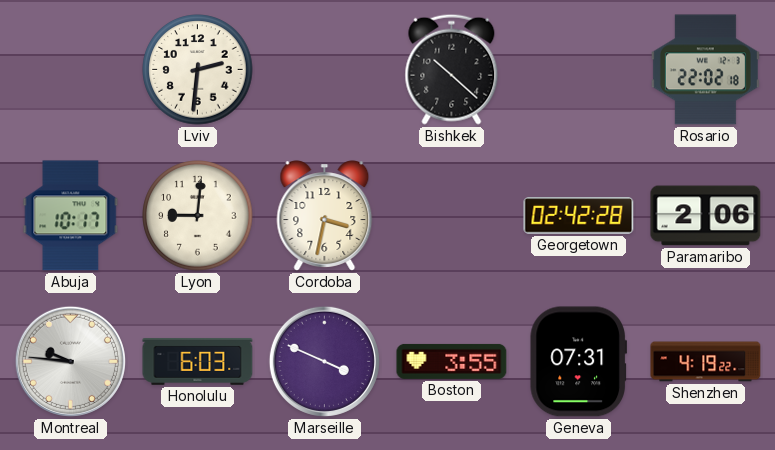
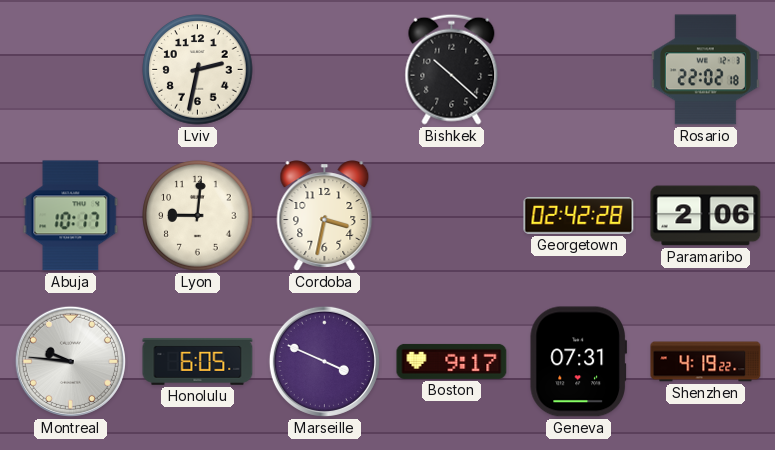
Lviv: 2:31 -> 2:32
Honolulu: 6:03 -> 6:05
Boston: 3:55 -> 9:17
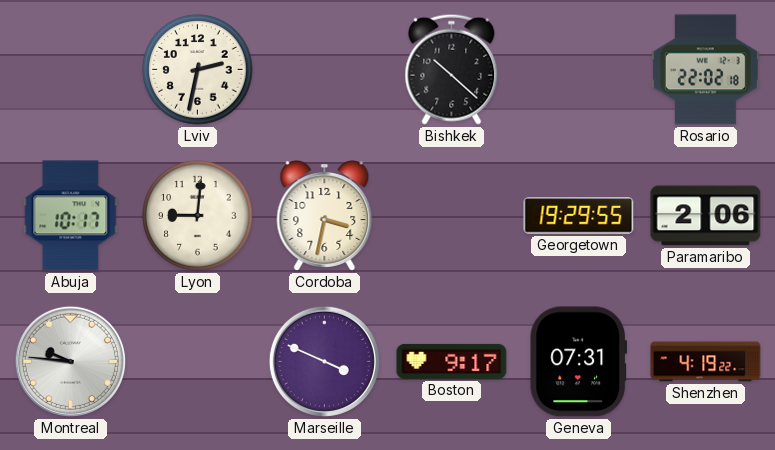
Georgetown: 02:42 -> 19:29
Honolulu: 6:05 -> none
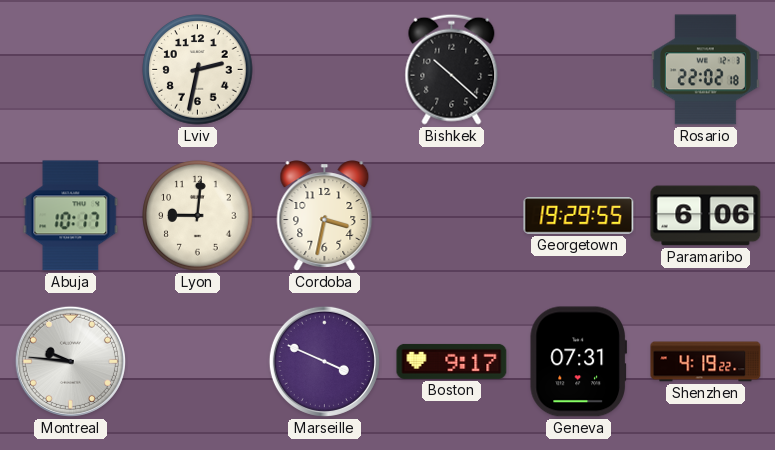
Paramaribo: 2:06 -> 6:06
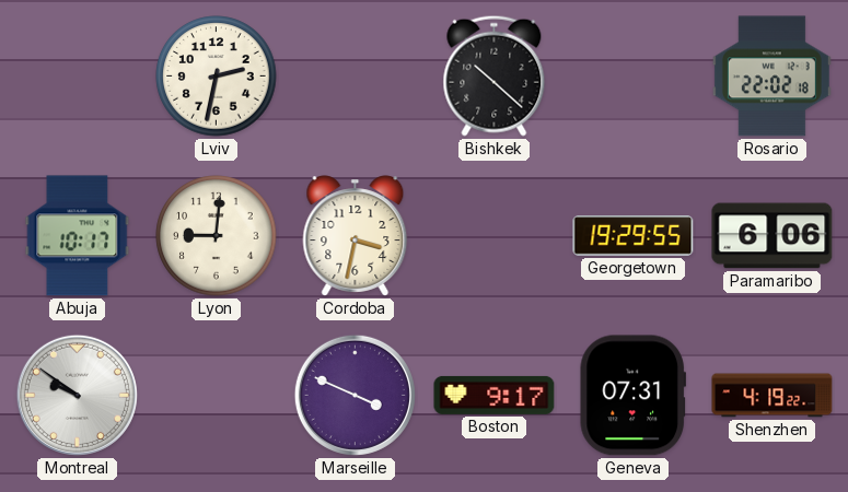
Montreal: 9:46 -> 9:51
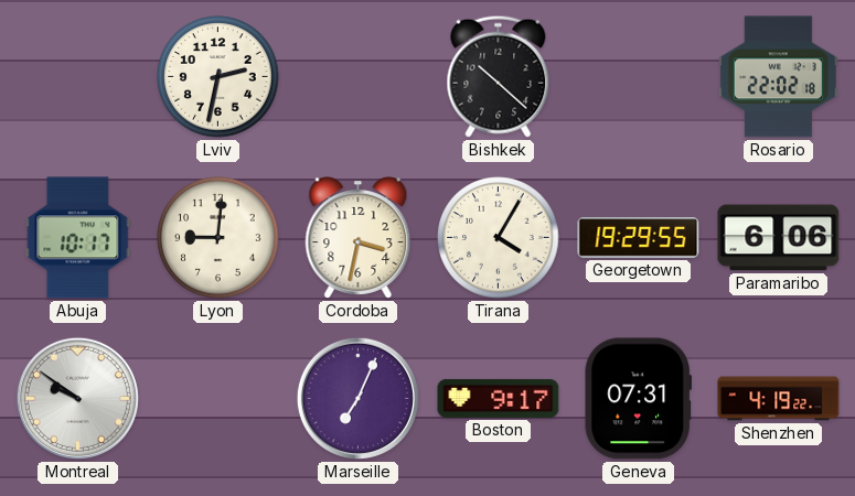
Tirana: none -> 4:05
Marseille: 3:49 -> 7:04
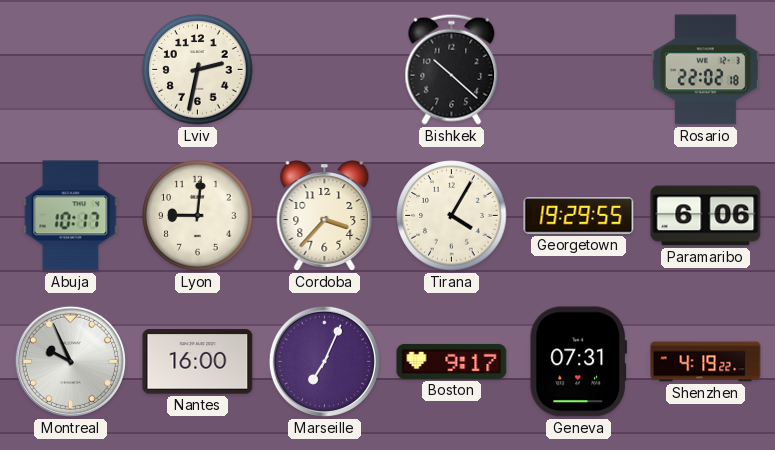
Cordoba: 3:32 -> 3:37
Montreal: 9:51 -> 9:56
Nantes: none -> 16:00
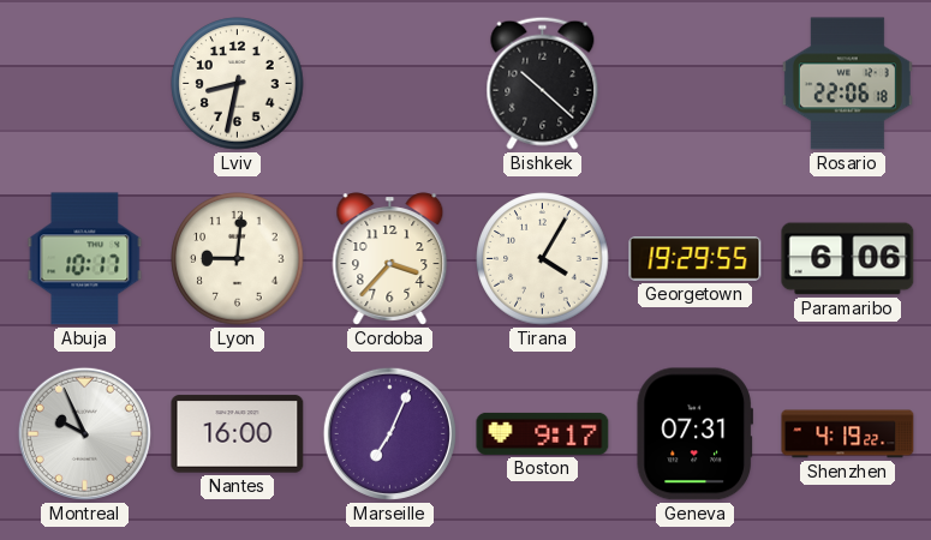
Lviv: 2:32 -> 8:32
Rosario: 22:02 -> 22:06
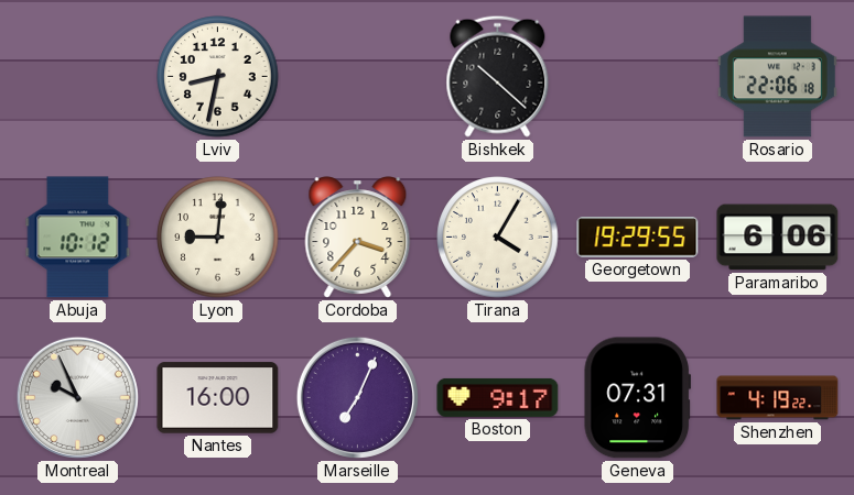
Abuja: 10:17 -> 10:12
